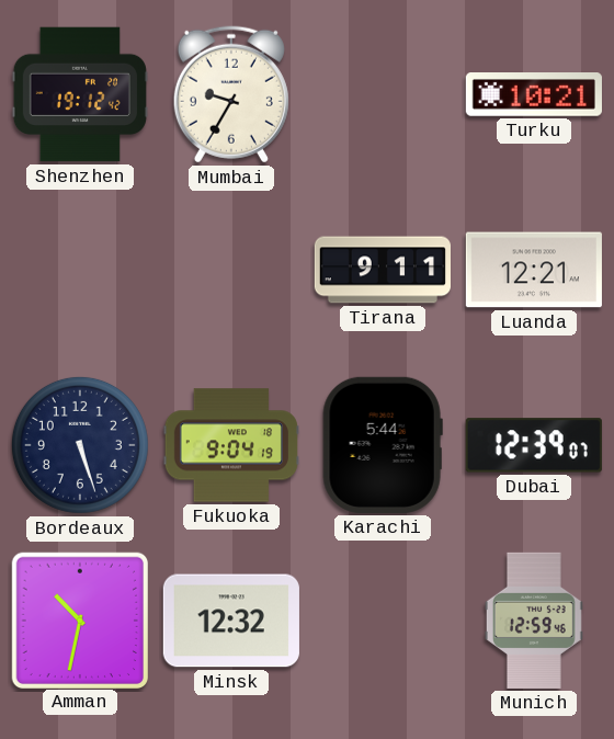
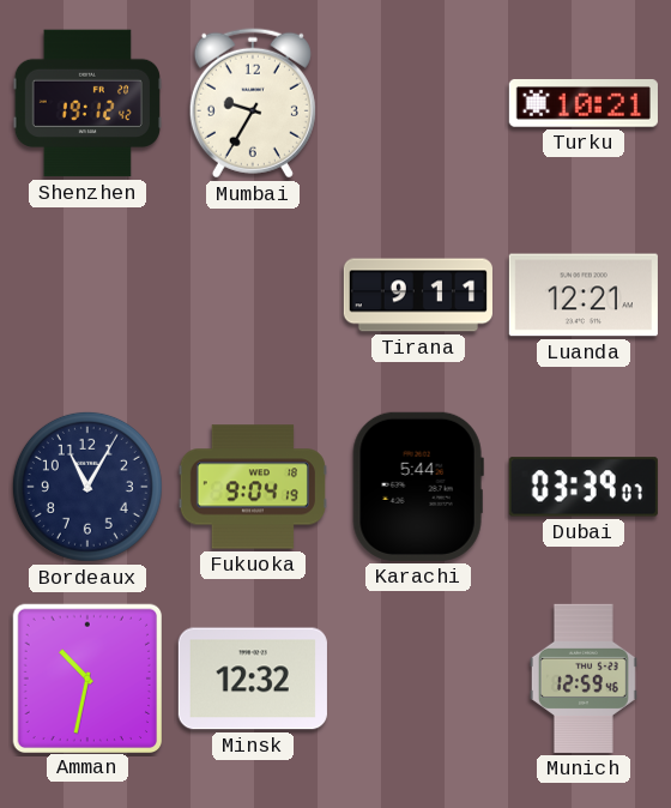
Bordeaux: 5:27 -> 11:05
Dubai: 12:39 -> 03:39
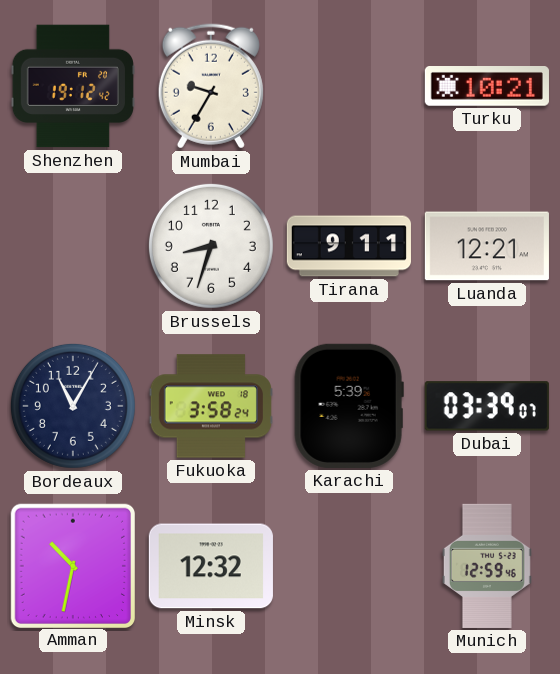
Brussels: none -> 8:33
Fukuoka: 9:04 -> 3:58
Karachi: 5:44 -> 5:39
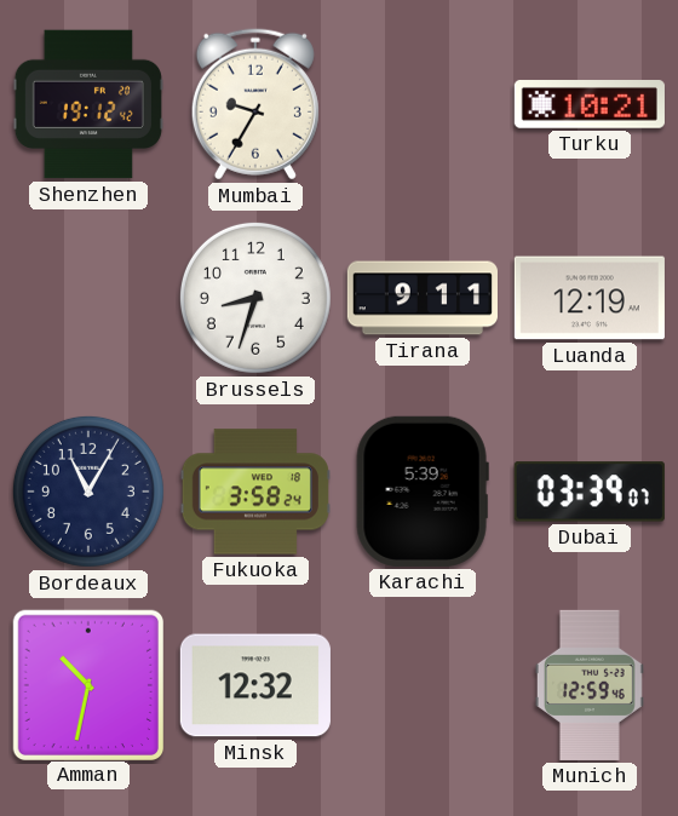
Luanda: 12:21 -> 12:19
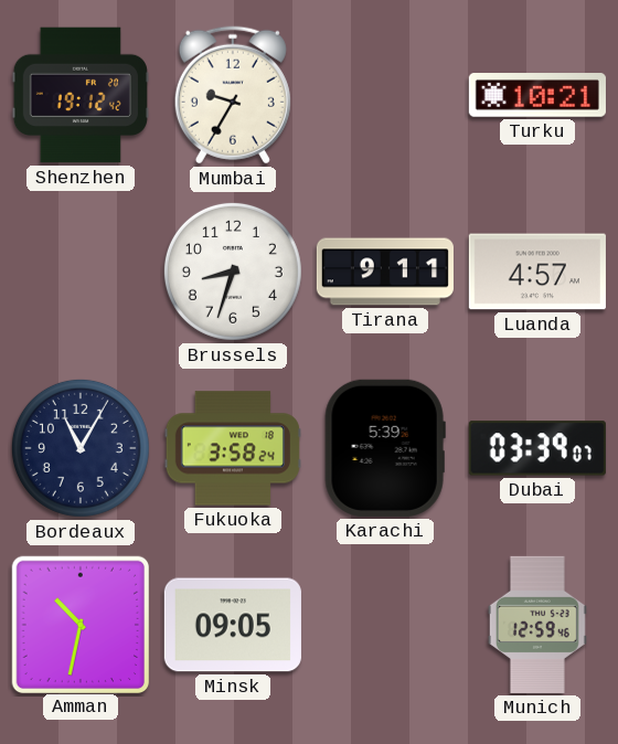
Luanda: 12:19 -> 4:57
Minsk: 12:32 -> 09:05
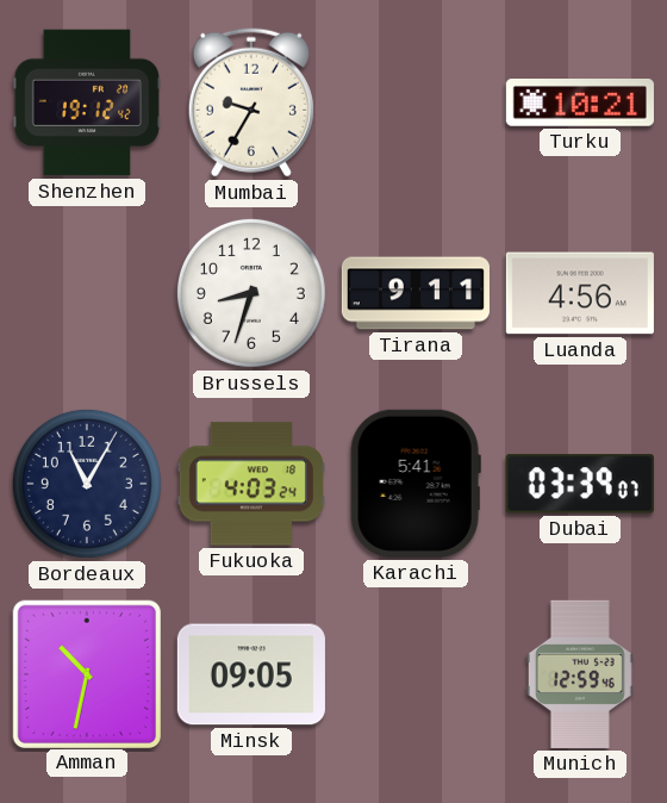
Luanda: 4:57 -> 4:56
Fukuoka: 3:58 -> 4:03
Karachi: 5:39 -> 5:41
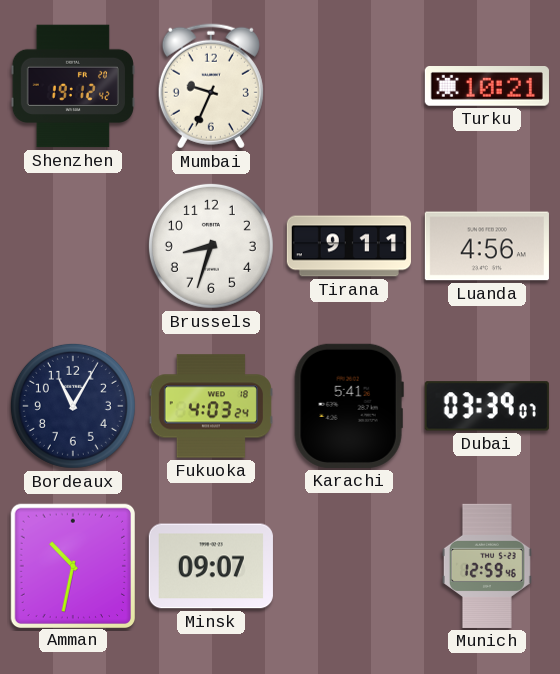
Mumbai: 9:35 -> 9:34
Minsk: 09:05 -> 09:07
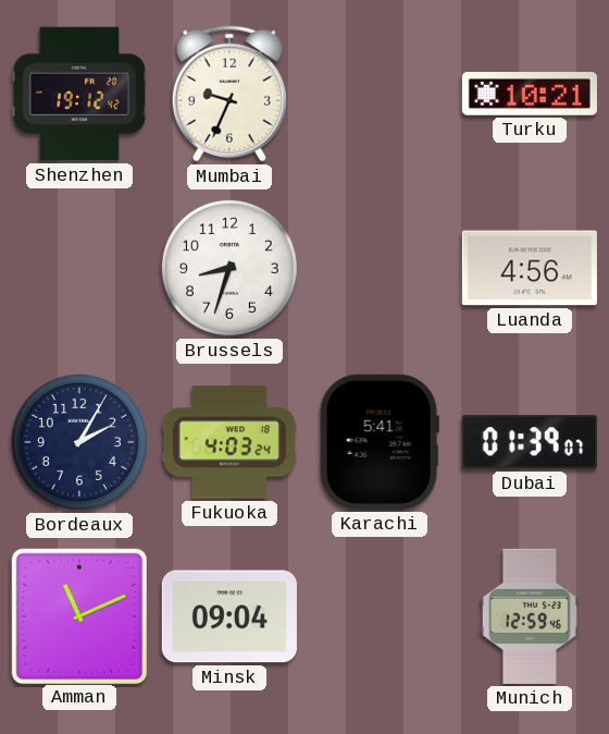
Tirana: 9:11 -> none
Bordeaux: 11:05 -> 2:05
Dubai: 03:39 -> 01:39
Amman: 10:32 -> 11:11
Minsk: 09:07 -> 09:04
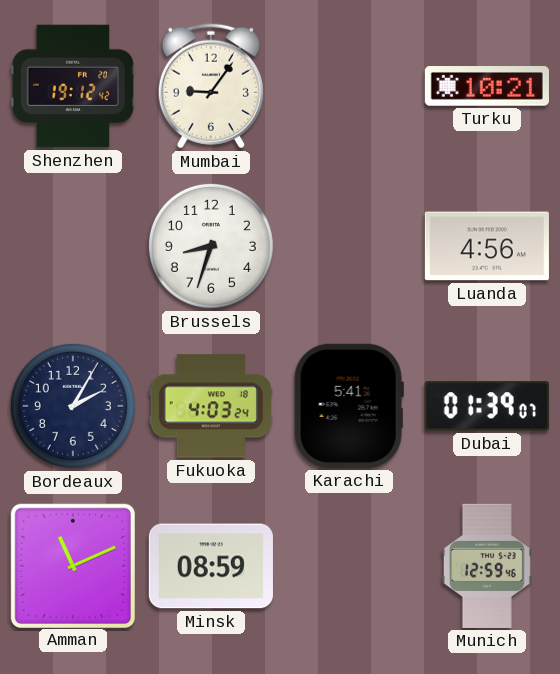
Mumbai: 9:34 -> 9:06
Minsk: 09:04 -> 08:59
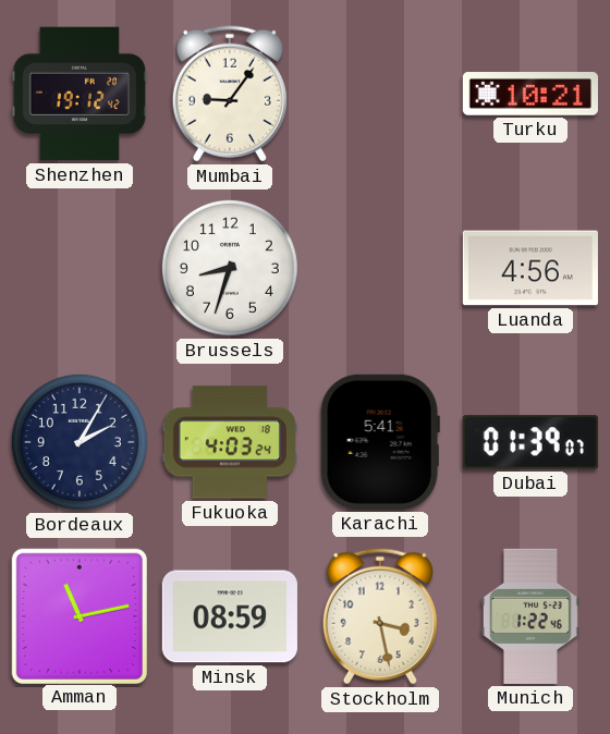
Amman: 11:11 -> 11:13
Stockholm: none -> 3:28
Munich: 12:59 -> 1:22
